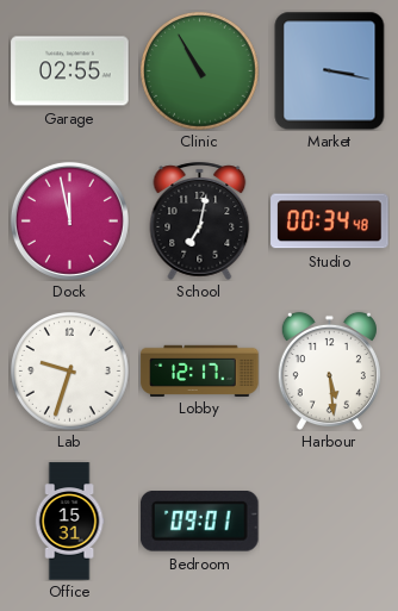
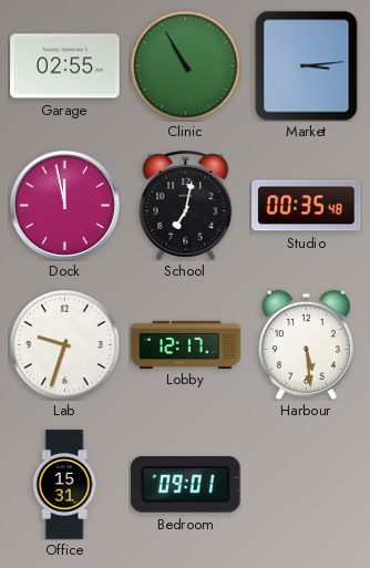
Market: 3:17 -> 3:14
Studio: 00:34 -> 00:35
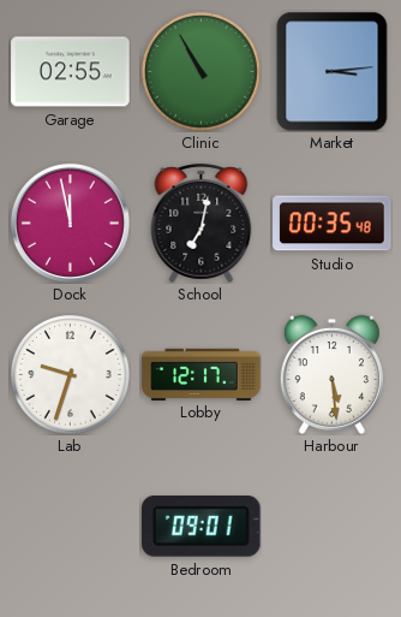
Office: 15:31 -> none
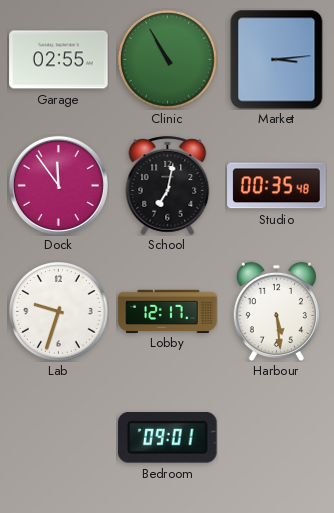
Dock: 11:58 -> 11:54
